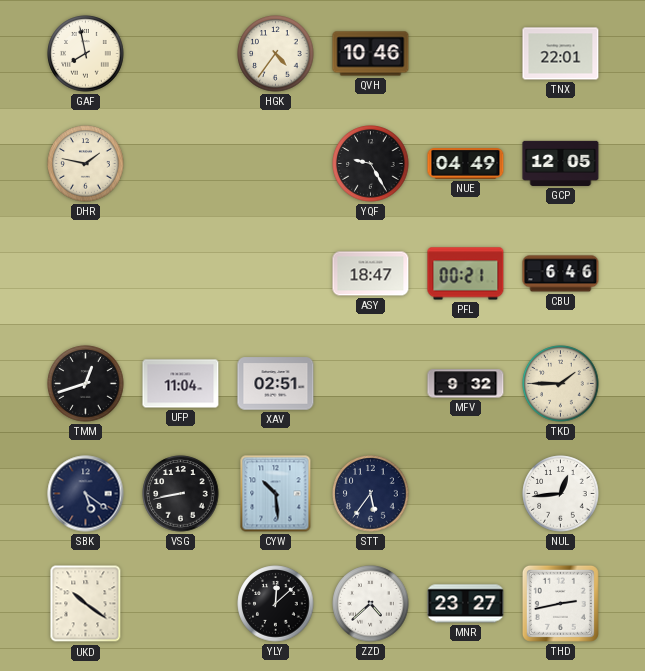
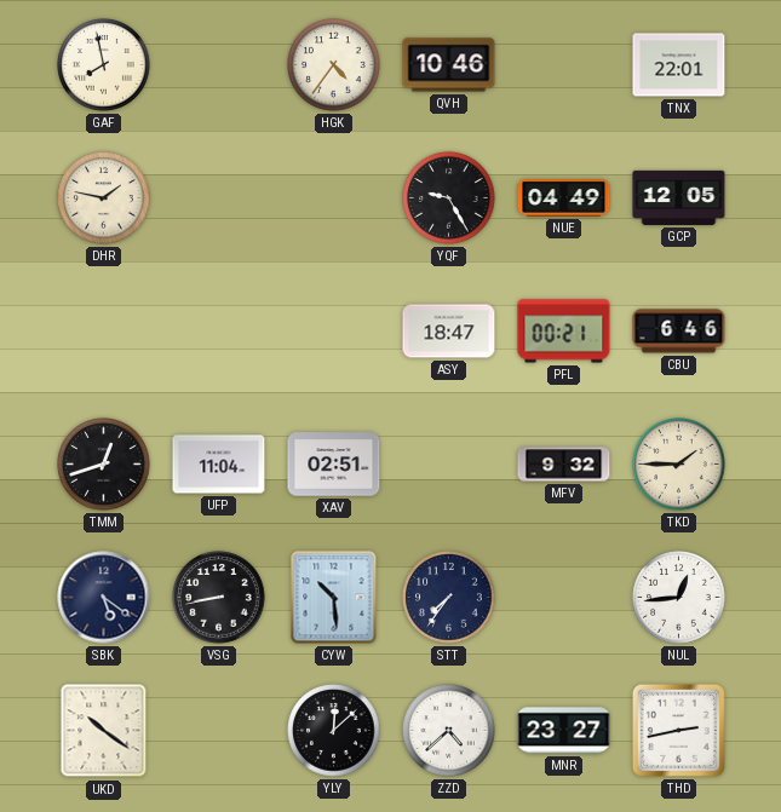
STT: 5:36 -> 7:36
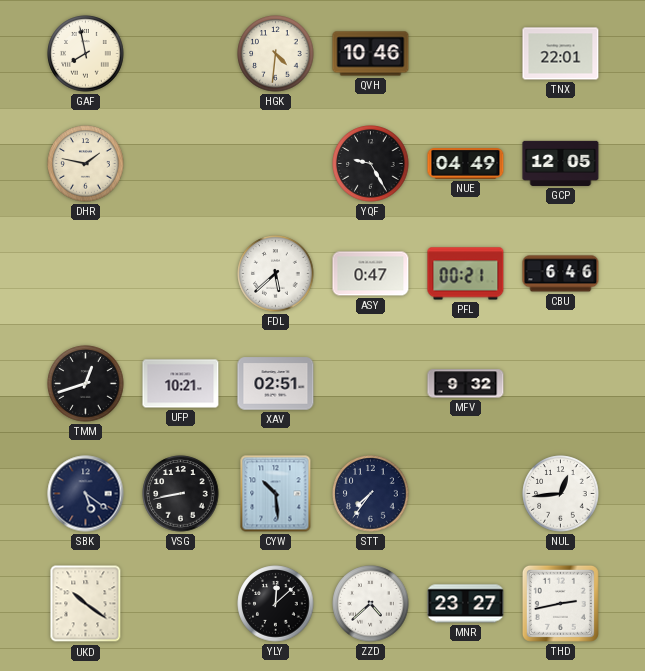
HGK: 4:36 -> 4:31
FDL: none -> 5:38
ASY: 18:47 -> 0:47
UFP: 11:04 -> 10:21
TKD: 1:45 -> none
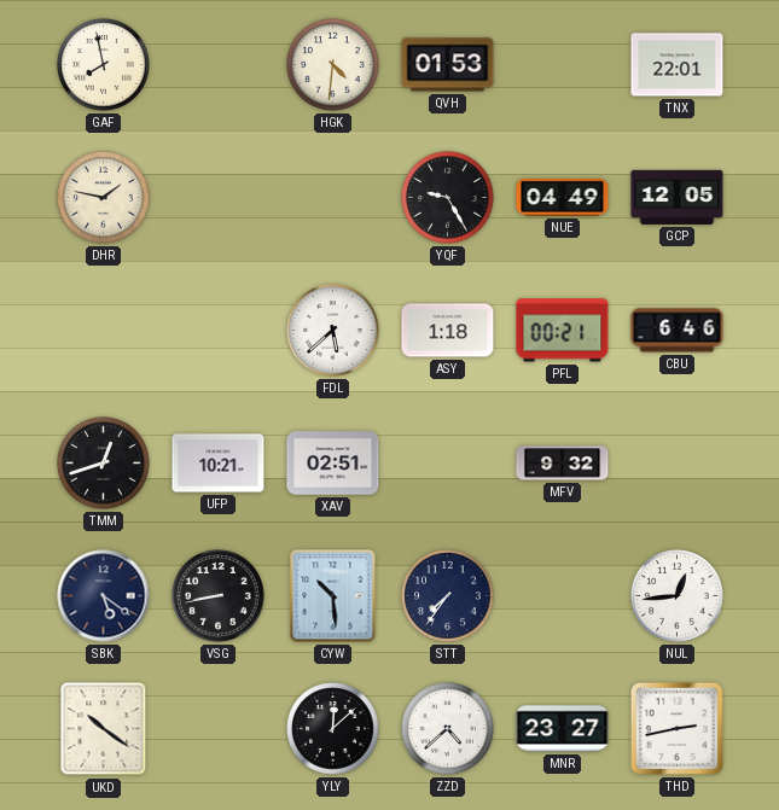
QVH: 10:46 -> 01:53
ASY: 0:47 -> 1:18
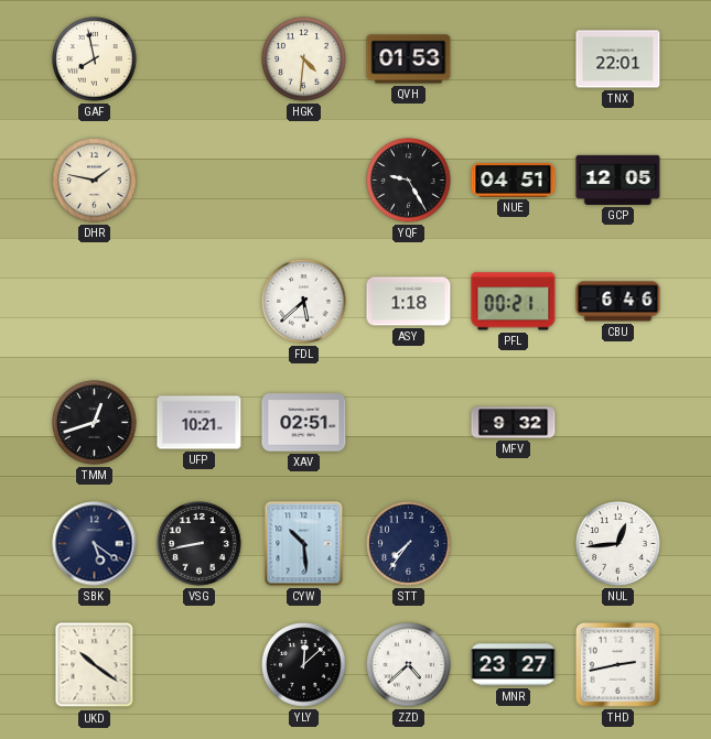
NUE: 04:49 -> 04:51
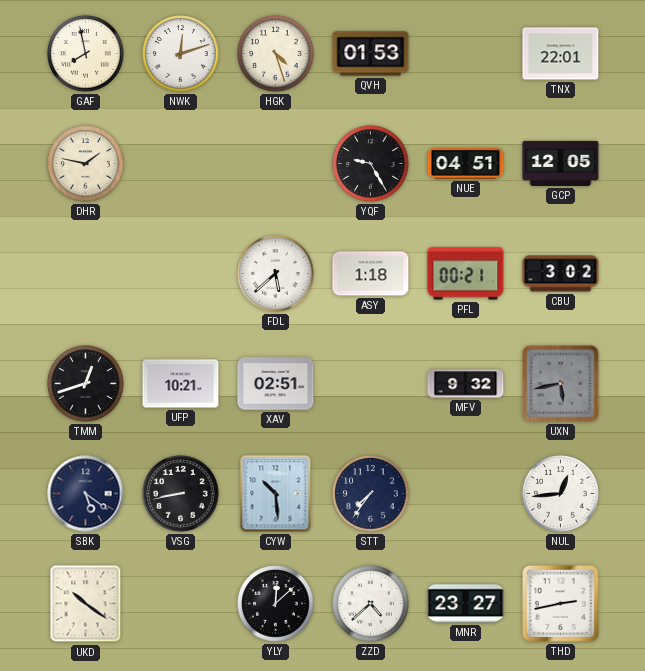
NWK: none -> 12:12
HGK: 4:31 -> 4:27
CBU: 6:46 -> 3:02
UXN: none -> 5:43
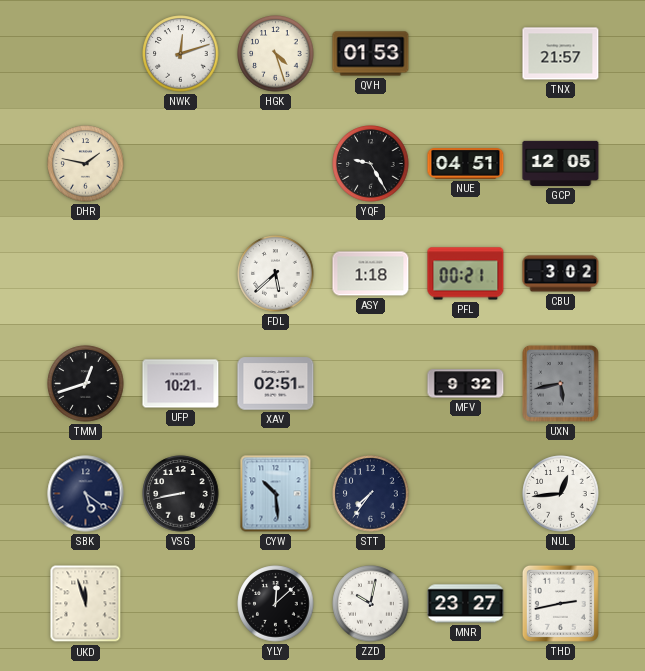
GAF: 7:58 -> none
TNX: 22:01 -> 21:57
UKD: 10:21 -> 11:57
ZZD: 4:38 -> 10:02
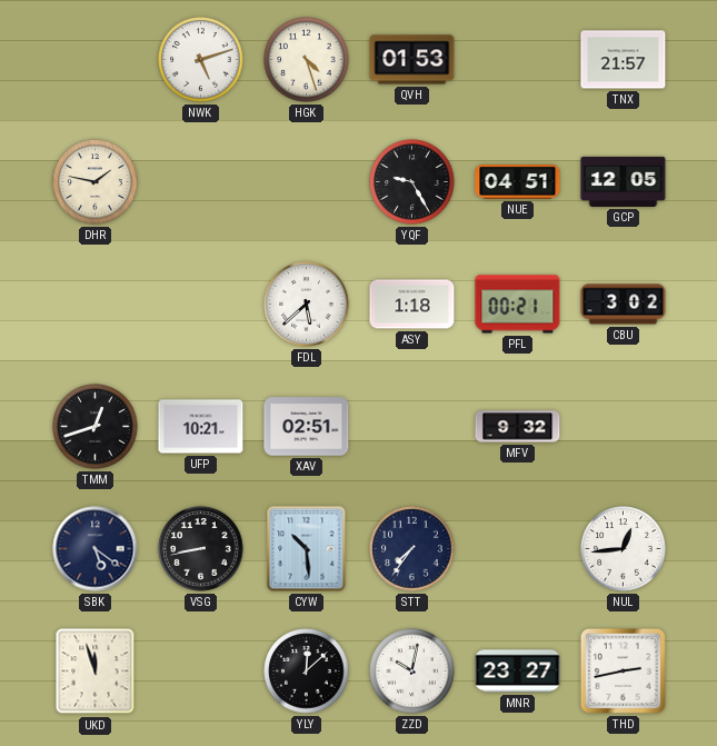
NWK: 12:12 -> 5:12
UXN: 5:43 -> none
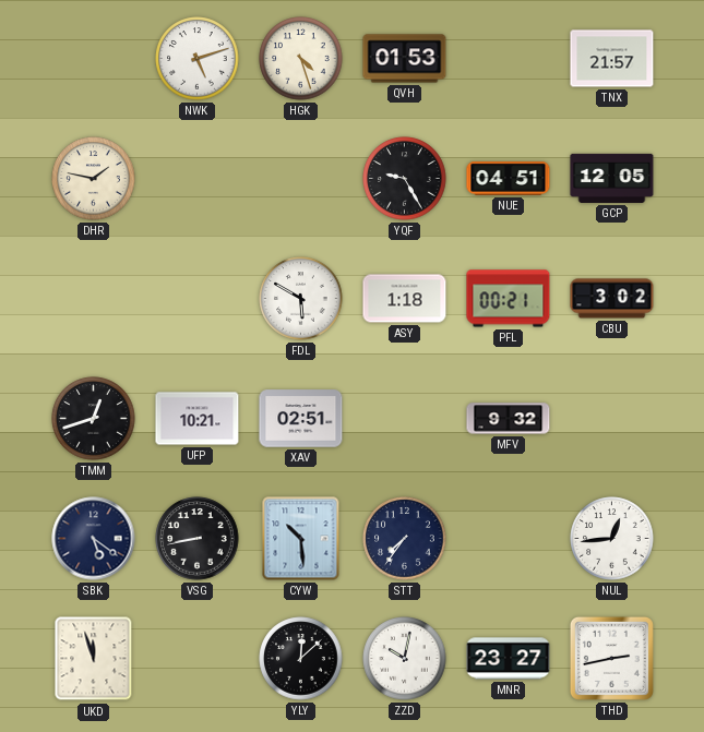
FDL: 5:38 -> 5:50
